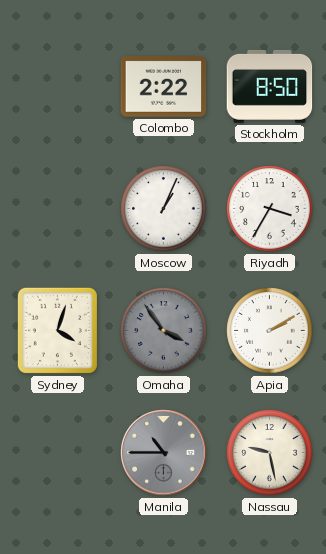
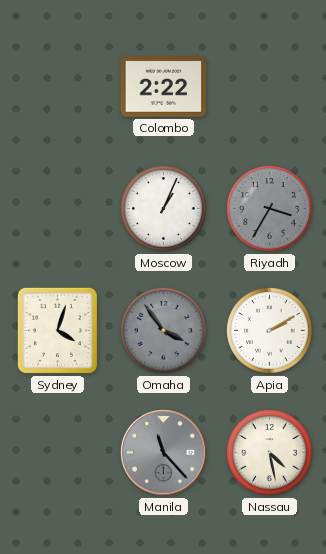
Stockholm: 8:50 -> none
Riyadh dial: white -> grey
Manila: 10:45 -> 11:23
Nassau: 9:28 -> 4:28
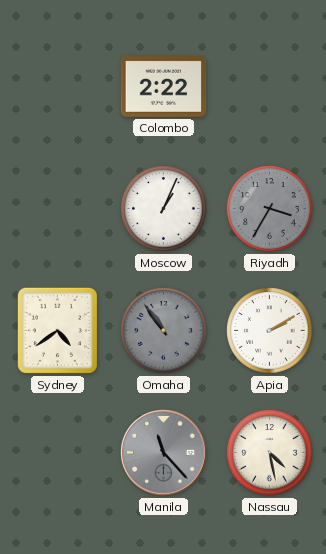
Sydney: 4:03 -> 4:39
Omaha: 3:54 -> 10:54
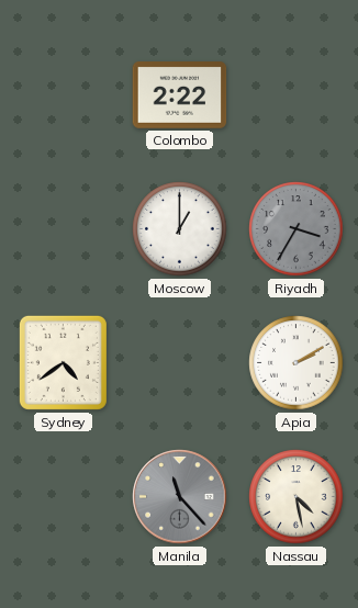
Moscow: 1:04 -> 1:00
Omaha: 10:54 -> none
